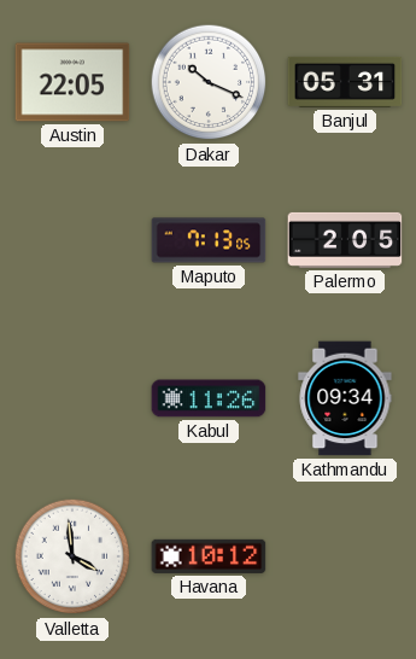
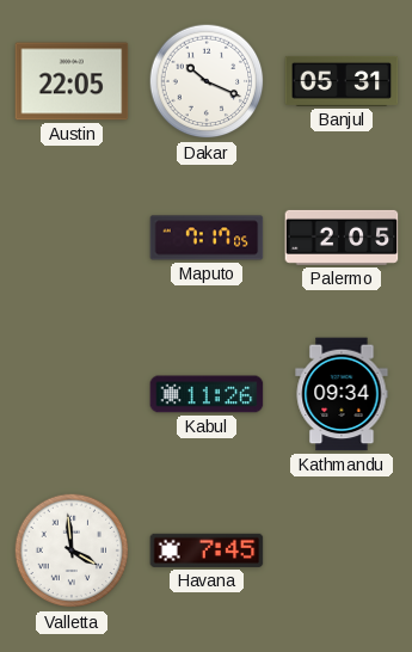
Maputo: 7:13 -> 7:17
Havana: 10:12 -> 7:45
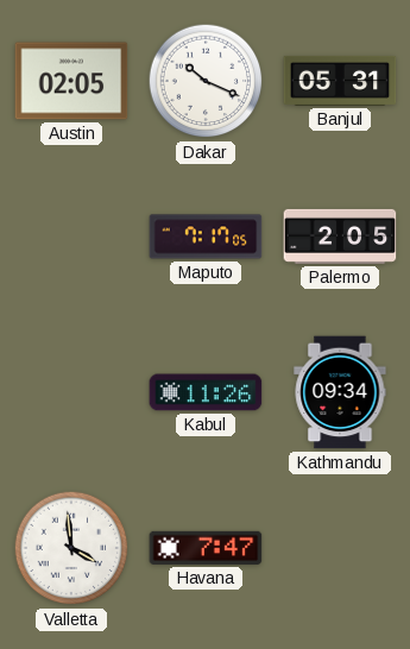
Austin: 22:05 -> 02:05
Havana: 7:45 -> 7:47
